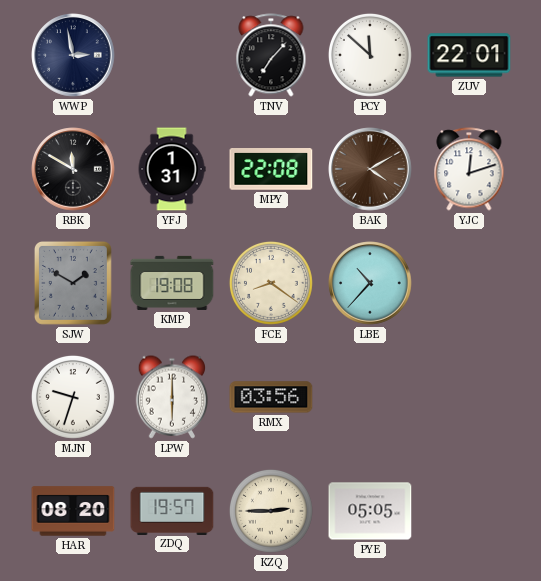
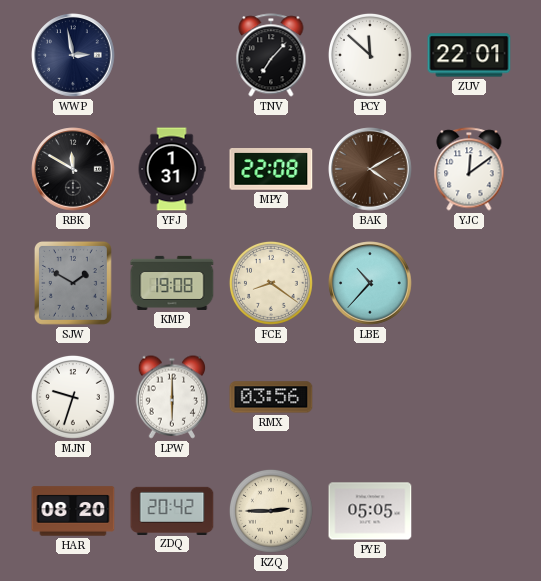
YJC: 12:12 -> 12:09
ZDQ: 19:57 -> 20:42
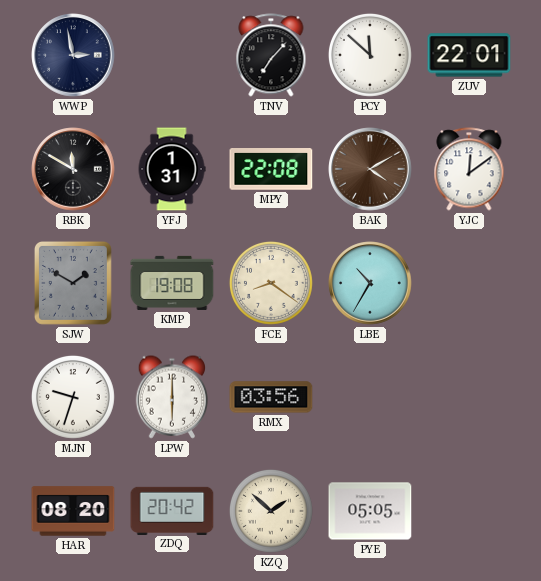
LBE: 10:37 -> 10:35
KZQ: 2:45 -> 1:52
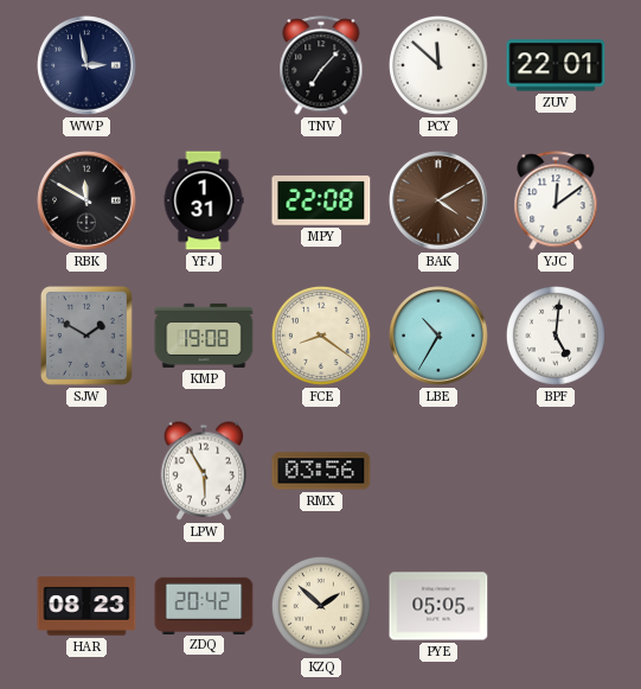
BPF: none -> 5:01
MJN: 9:33 -> none
LPW: 6:00 -> 5:55
HAR: 08:20 -> 08:23
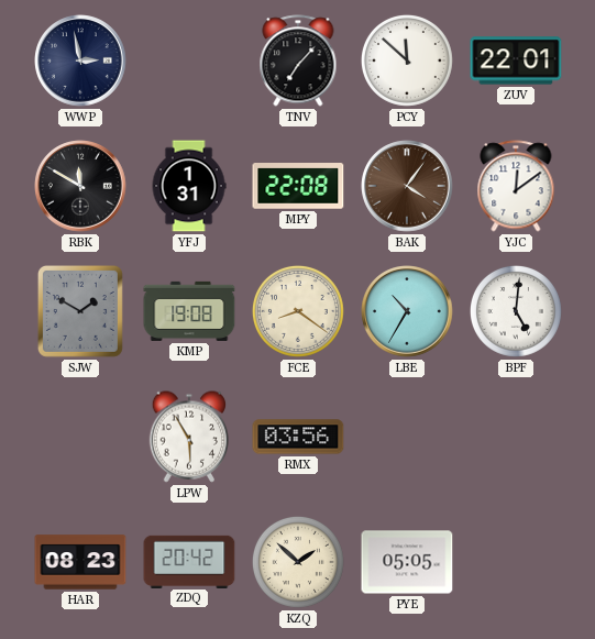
BAK: 4:10 -> 4:06
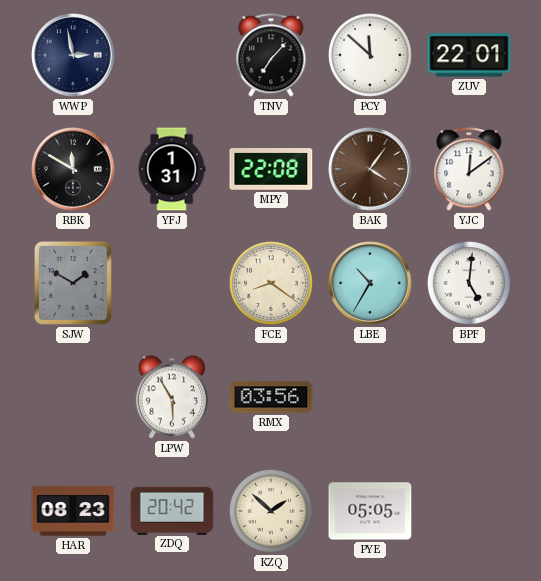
KMP: 19:08 -> none
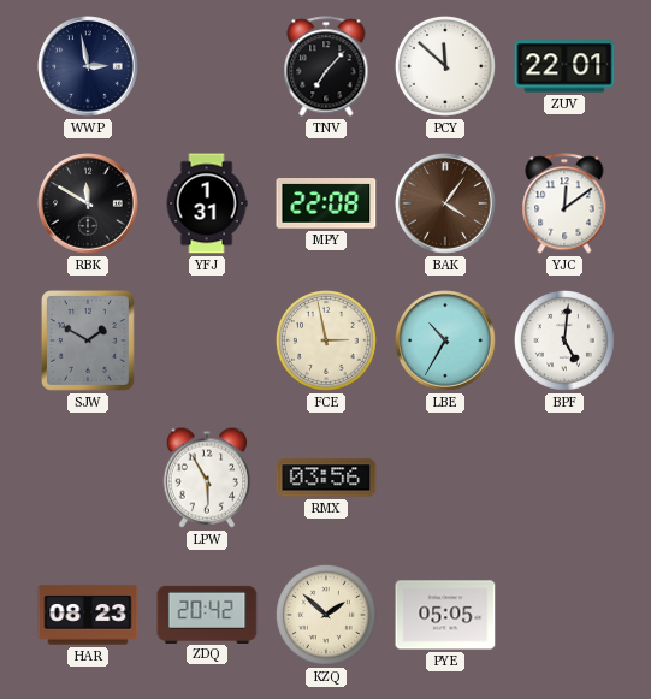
FCE: 8:21 -> 2:58
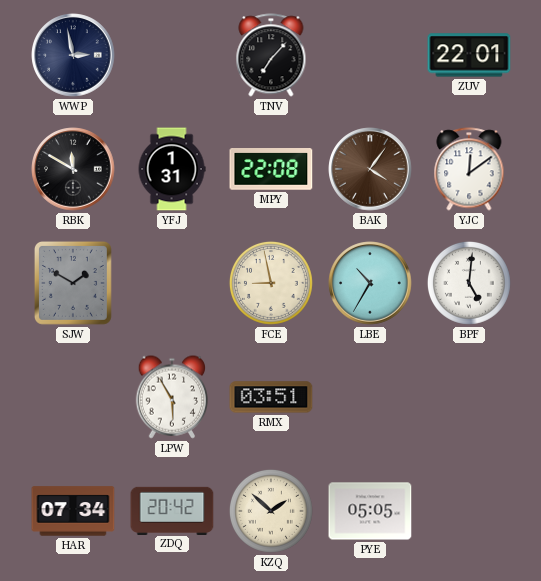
PCY: 11:52 -> none
FCE: 2:58 -> 8:58
RMX: 03:56 -> 03:51
HAR: 08:23 -> 07:34
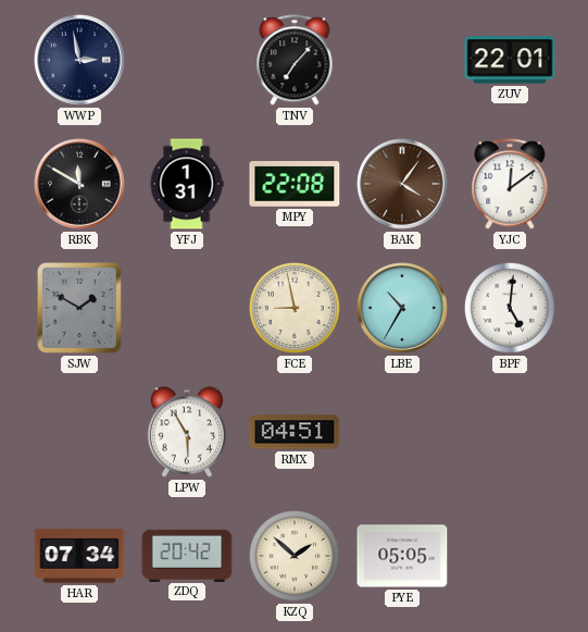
RMX: 03:51 -> 04:51
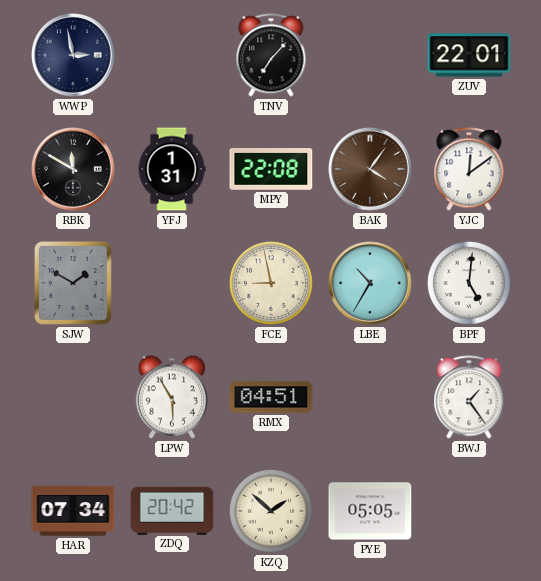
BWJ: none -> 1:24
